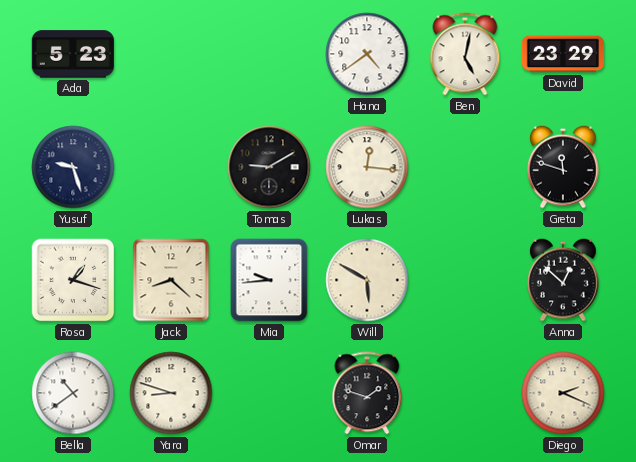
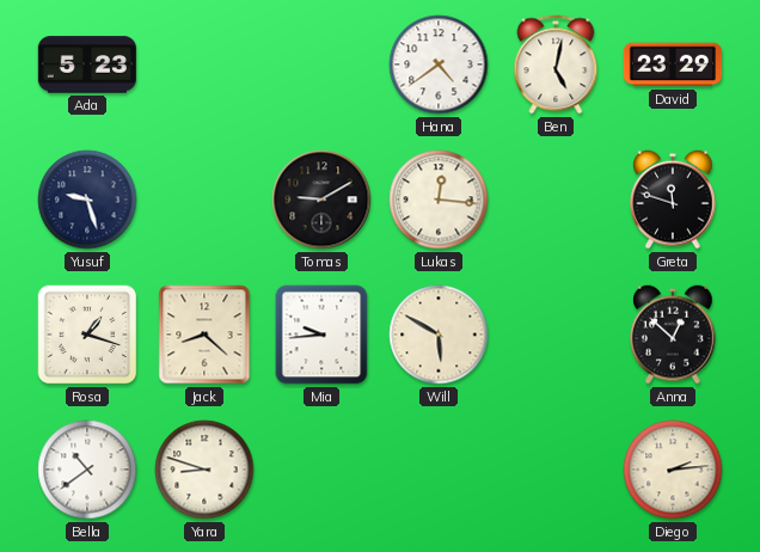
Omar: 1:48 -> none
Diego: 2:19 -> 2:14
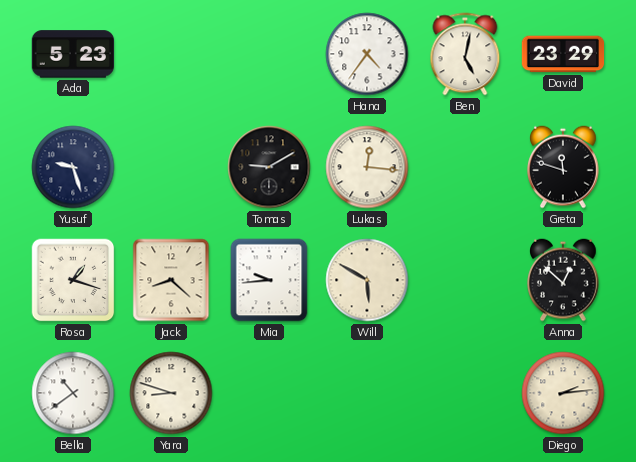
Hana: 4:39 -> 4:36
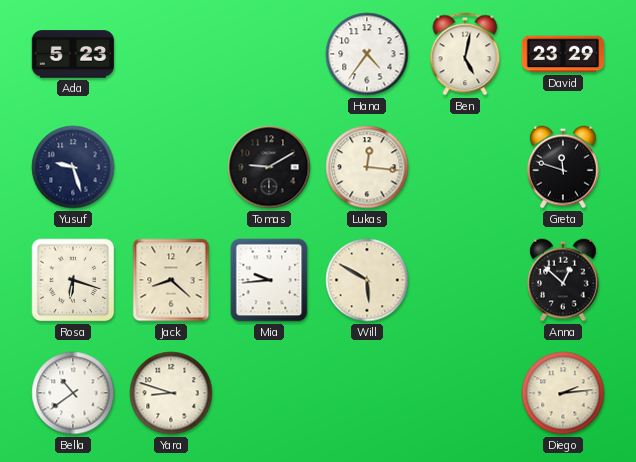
Rosa: 1:18 -> 6:18
